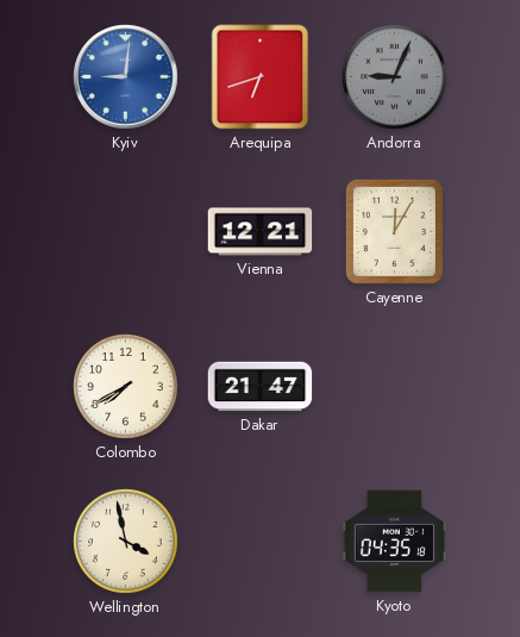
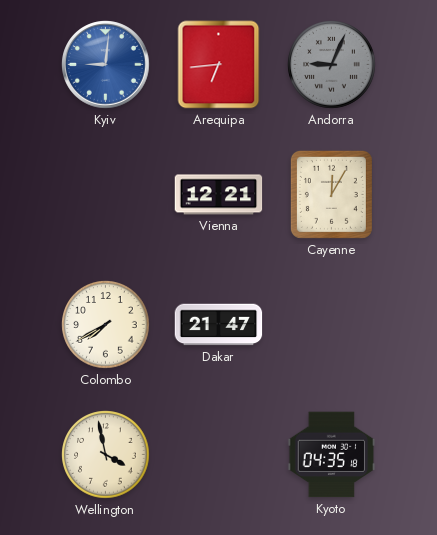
Arequipa: 6:42 -> 6:44
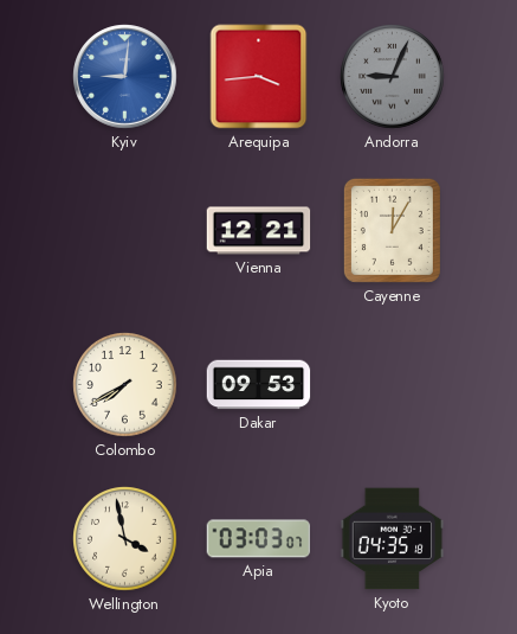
Arequipa: 6:44 -> 3:44
Dakar: 21:47 -> 09:53
Apia: none -> 03:03
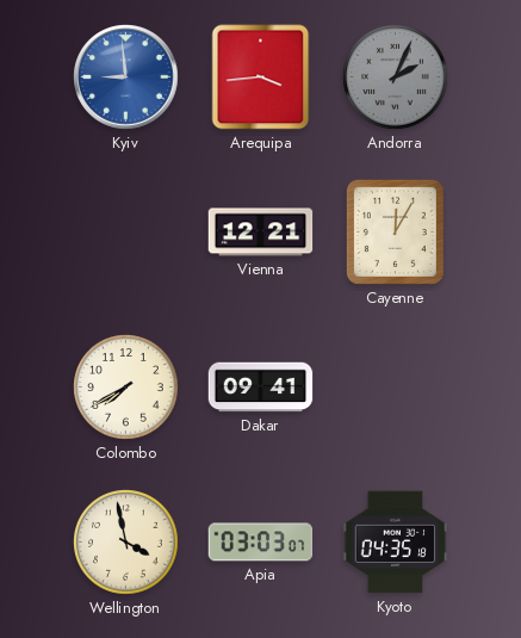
Kyiv: 9:01 -> 8:59
Andorra: 9:04 -> 2:04
Dakar: 09:53 -> 09:41
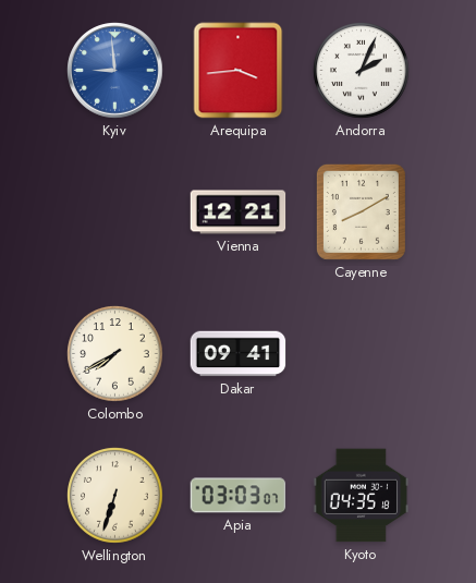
Andorra dial: grey -> white
Cayenne: 12:05 -> 8:10
Wellington: 3:58 -> 6:33
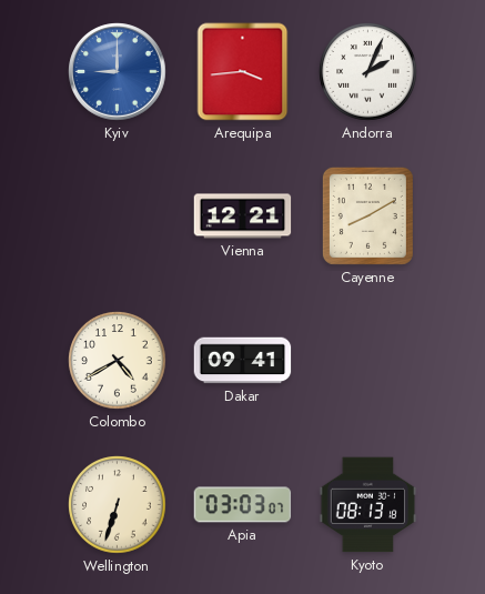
Kyiv: 8:59 -> 9:00
Colombo: 7:40 -> 4:40
Kyoto: 04:35 -> 08:13
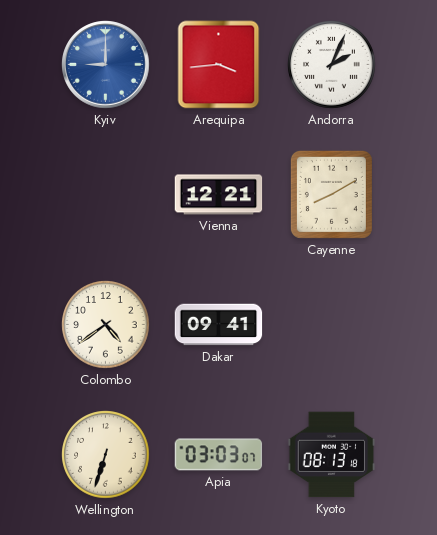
Colombo: 4:40 -> 4:39
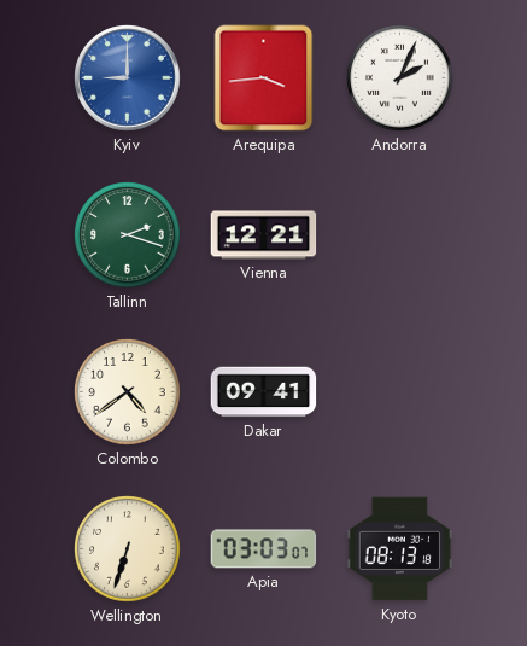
Tallinn: none -> 2:18
Cayenne: 8:10 -> none
